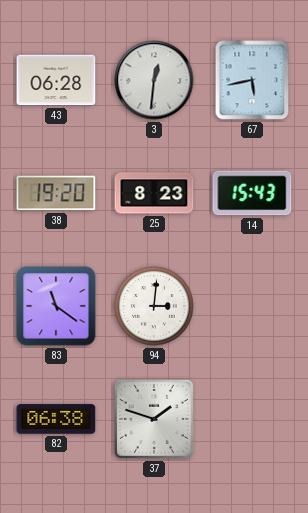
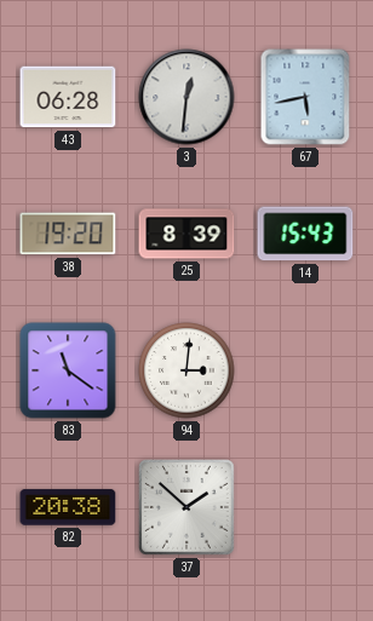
25: 8:23 -> 8:39
82: 06:38 -> 20:38
37: 1:48 -> 1:52
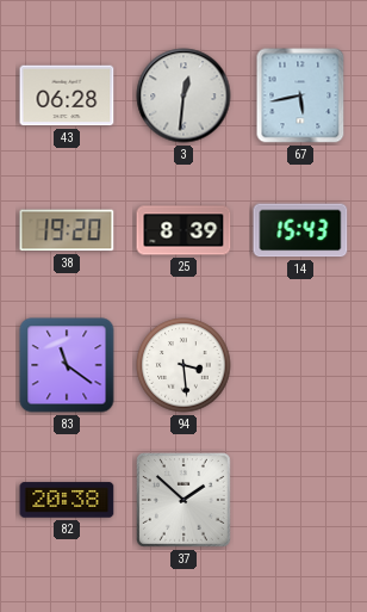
94: 3:01 -> 3:29
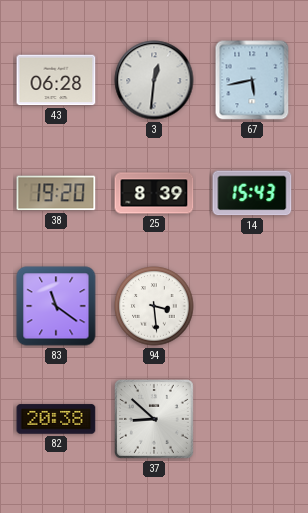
37: 1:52 -> 8:52
